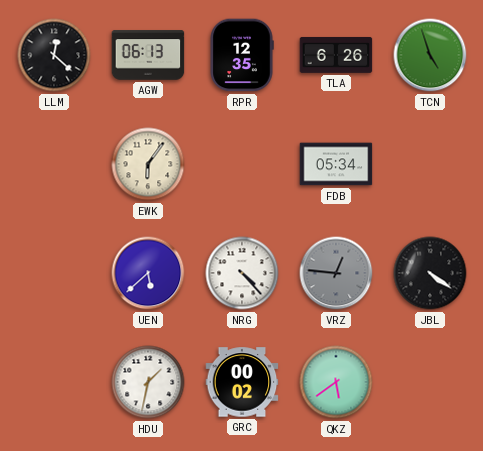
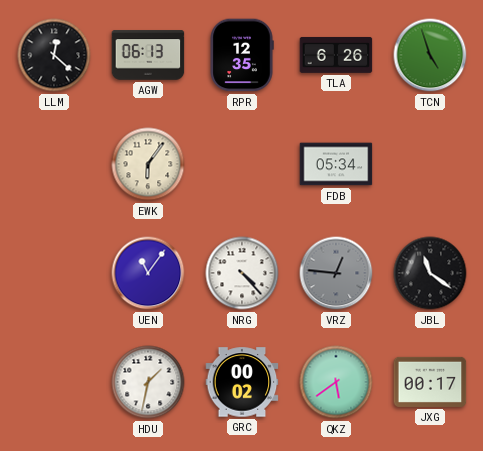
UEN: 5:38 -> 11:06
JBL: 4:21 -> 11:21
JXG: none -> 00:17
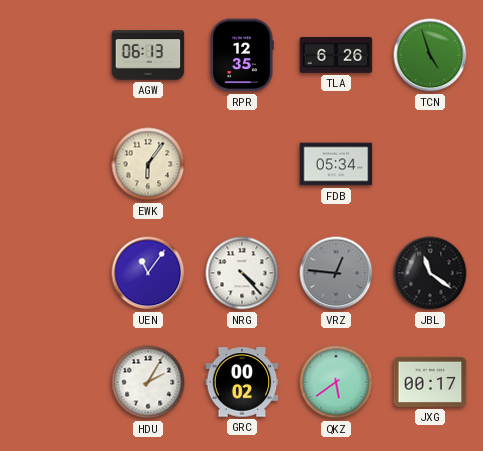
LLM: 12:22 -> none
HDU: 1:32 -> 2:05
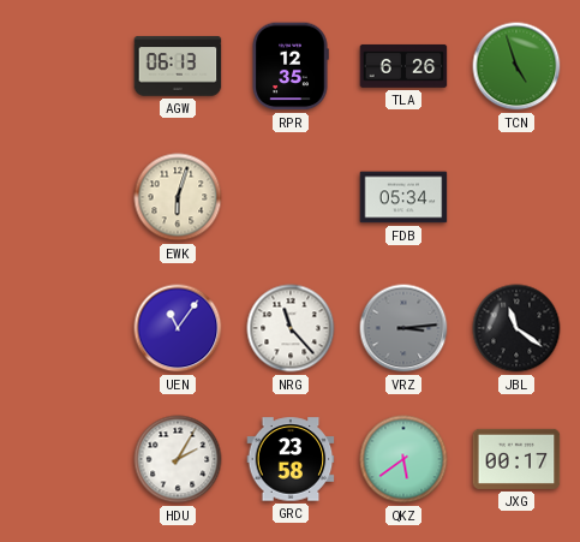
EWK: 6:06 -> 6:03
NRG: 4:23 -> 11:23
VRZ: 12:46 -> 3:14
GRC: 00:02 -> 23:58
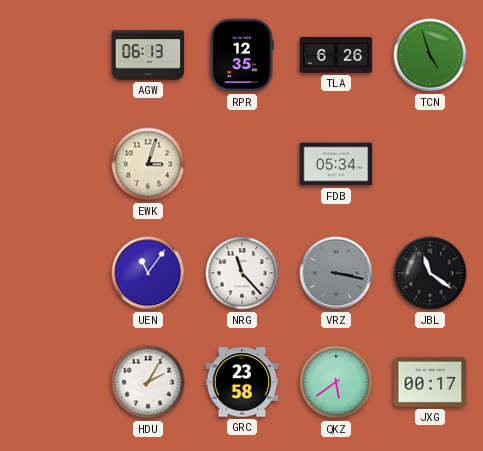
EWK: 6:03 -> 3:03
VRZ: 3:14 -> 3:17
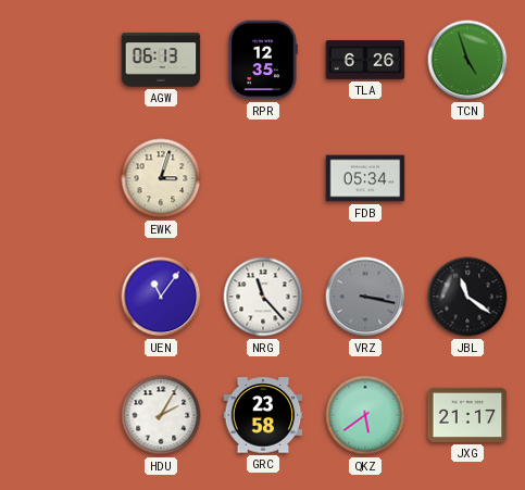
JXG: 00:17 -> 21:17
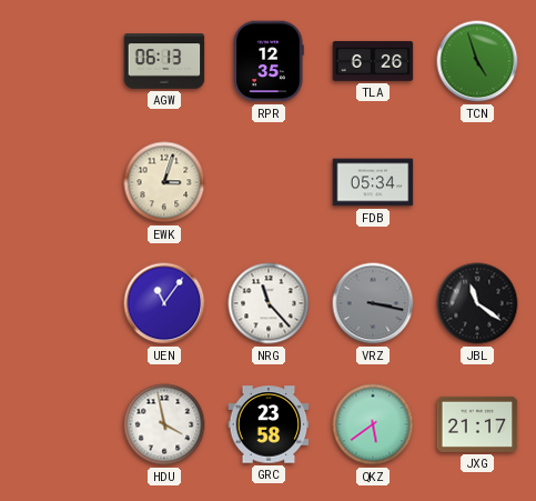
HDU: 2:05 -> 3:58
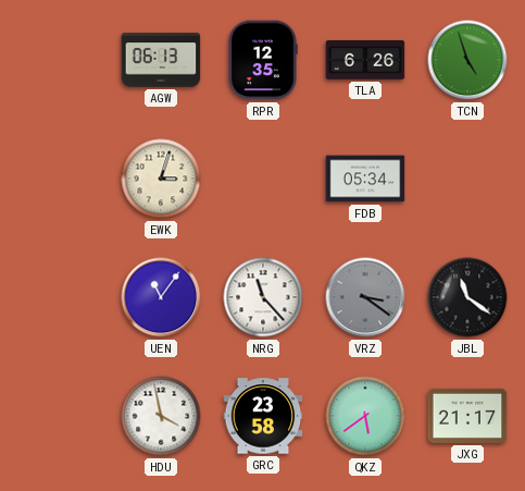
VRZ: 3:17 -> 3:21
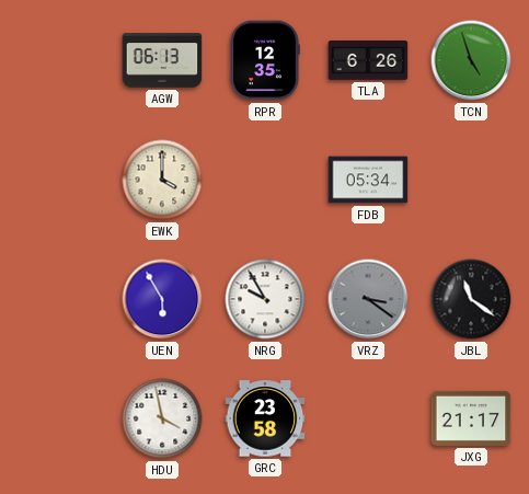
EWK: 3:03 -> 4:00
UEN: 11:06 -> 5:55
NRG: 11:23 -> 9:55
QKZ: 5:39 -> none
